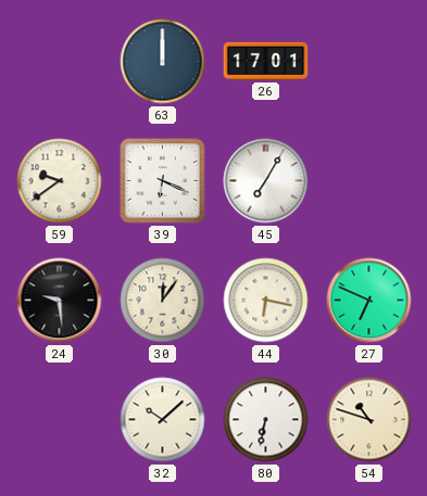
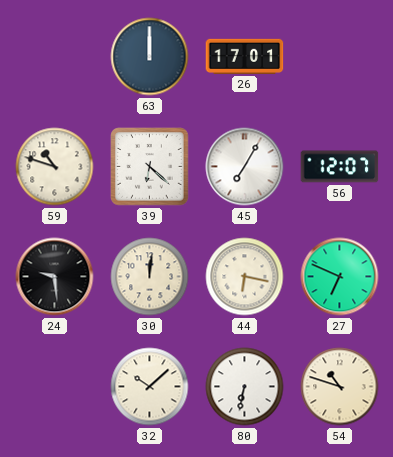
59: 9:39 -> 10:48
39: 6:19 -> 6:22
56: none -> 12:07
30: 12:06 -> 12:01
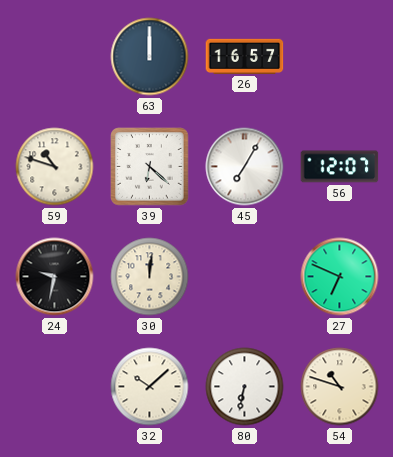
26: 17:01 -> 16:57
24: 9:29 -> 9:32
44: 6:17 -> none
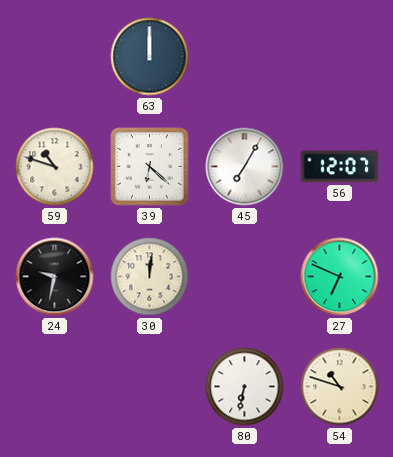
26: 16:57 -> none
32: 10:08 -> none
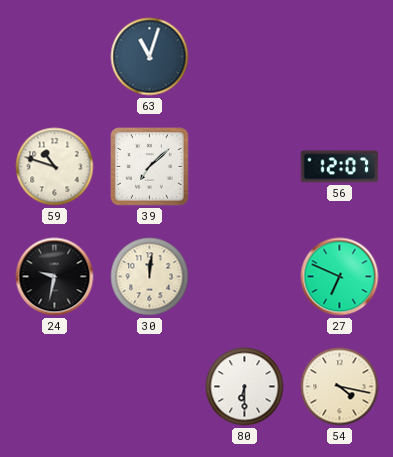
63: 12:00 -> 11:03
39: 6:22 -> 7:08
45: 7:05 -> none
80: 6:32 -> 6:30
54: 10:48 -> 4:17
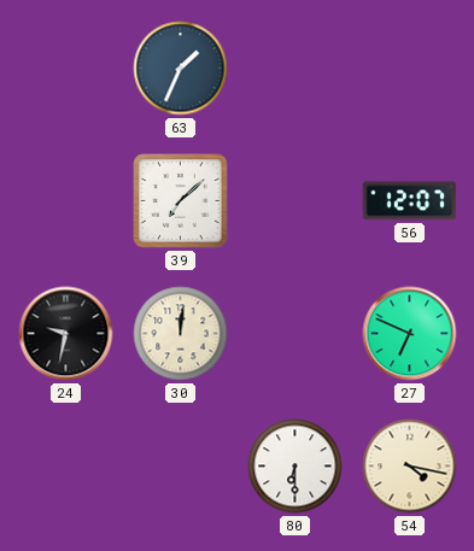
63: 11:03 -> 1:34
59: 10:48 -> none
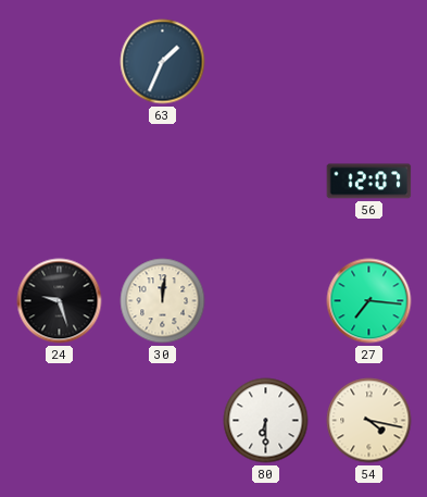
39: 7:08 -> none
24: 9:32 -> 9:27
27: 6:49 -> 7:16
